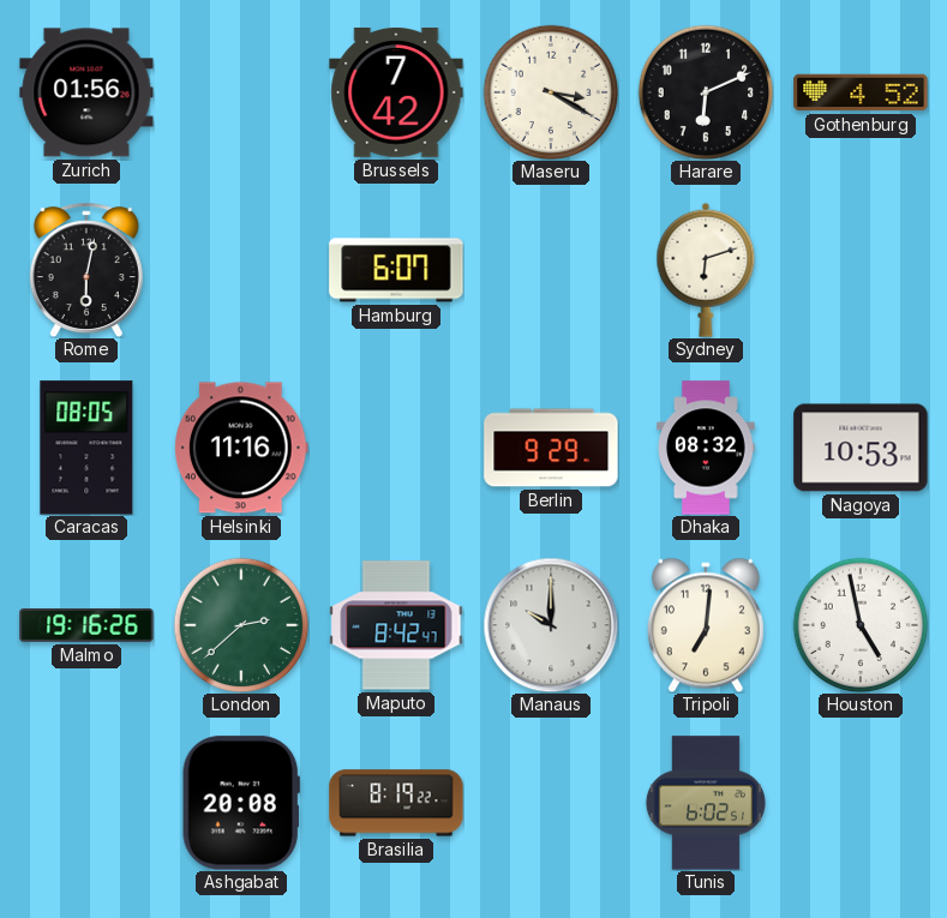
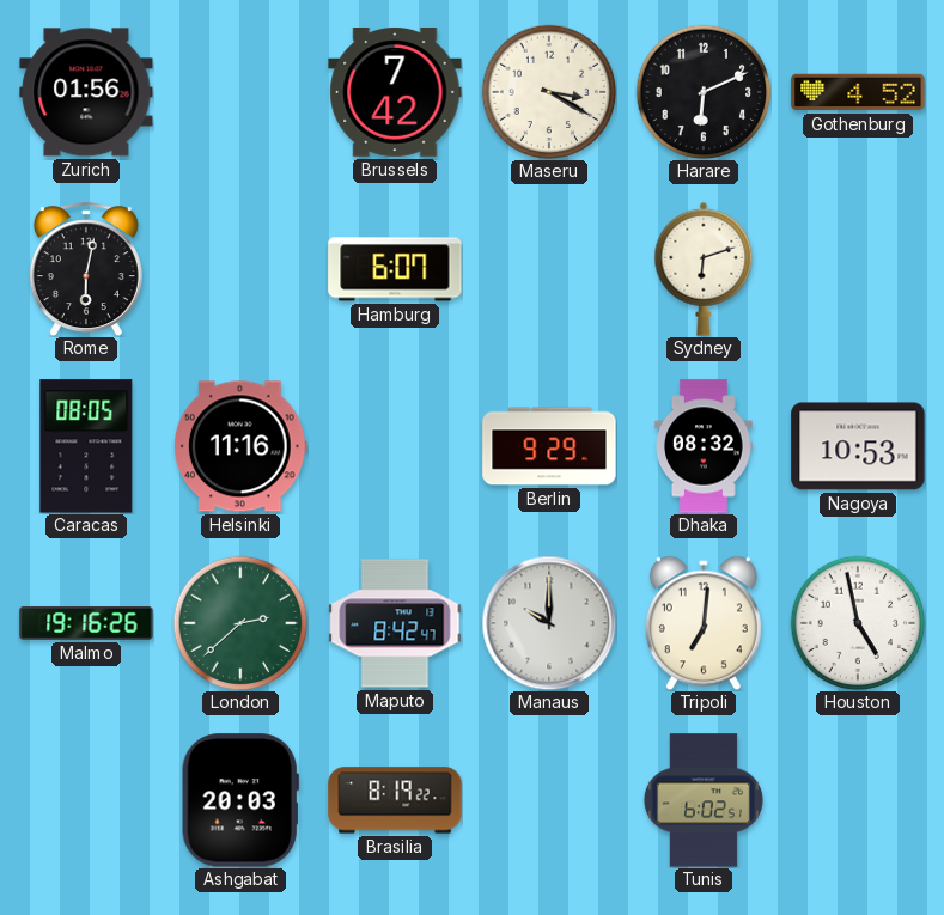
Ashgabat: 20:08 -> 20:03
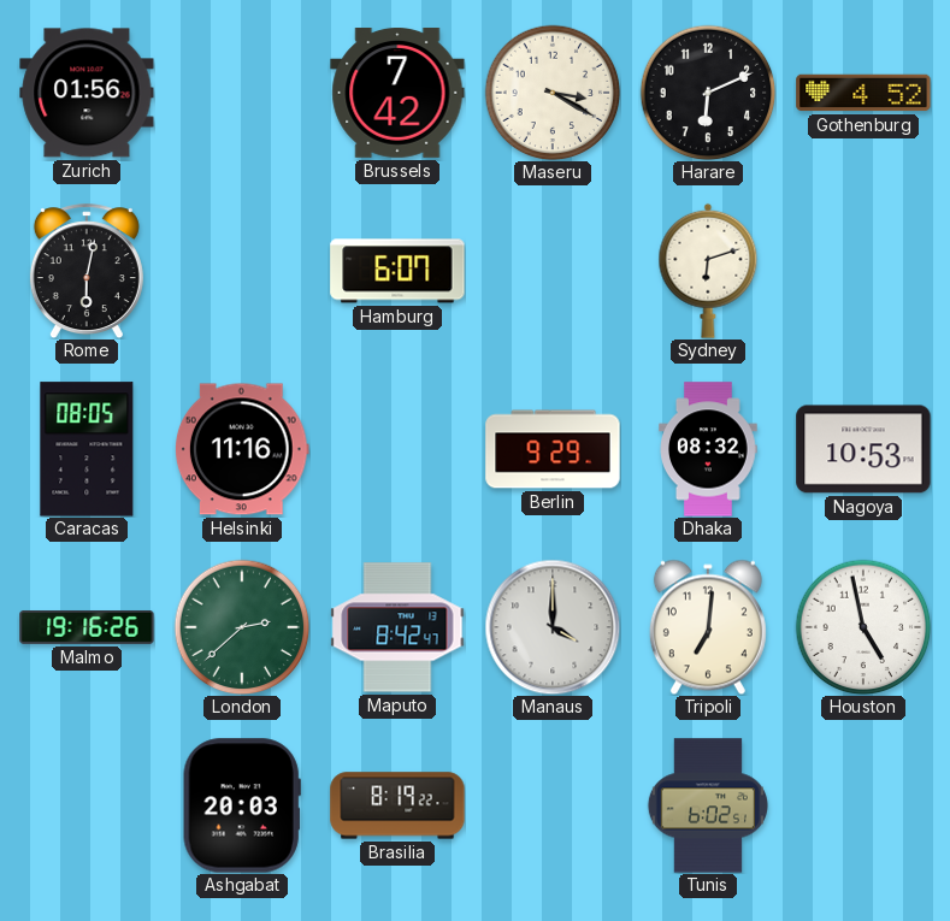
Manaus: 10:00 -> 4:00
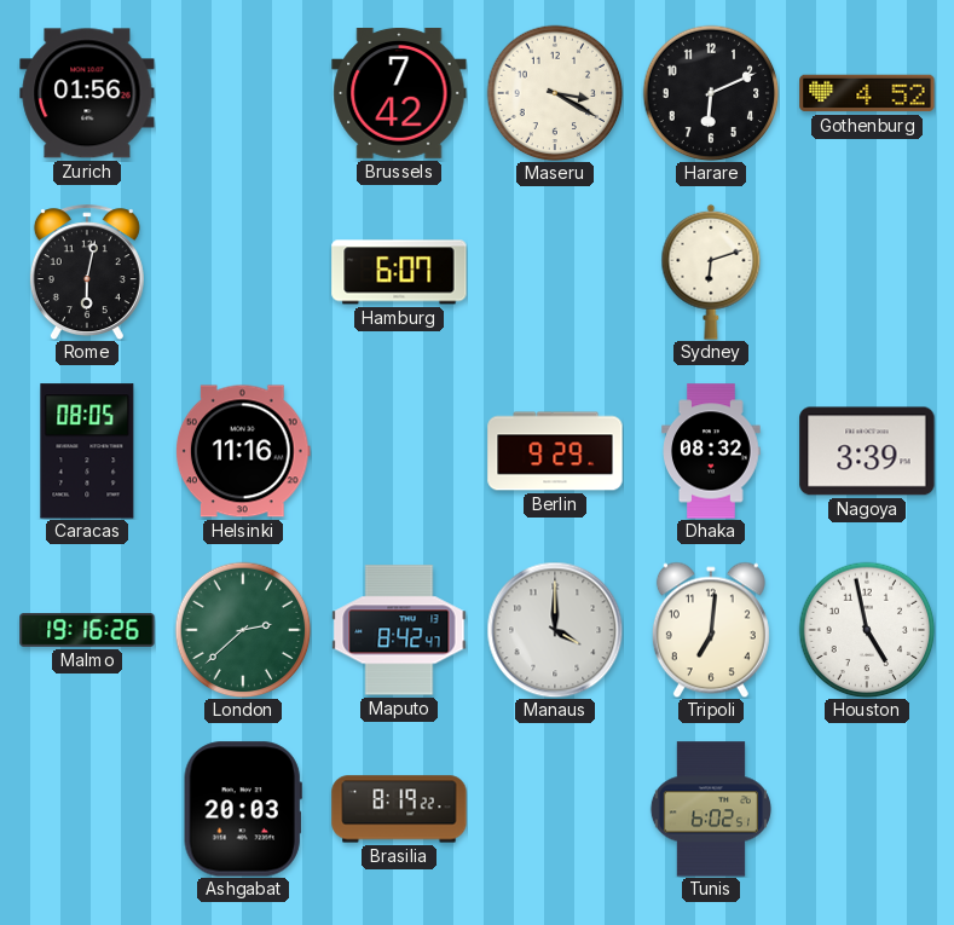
Nagoya: 10:53 -> 3:39
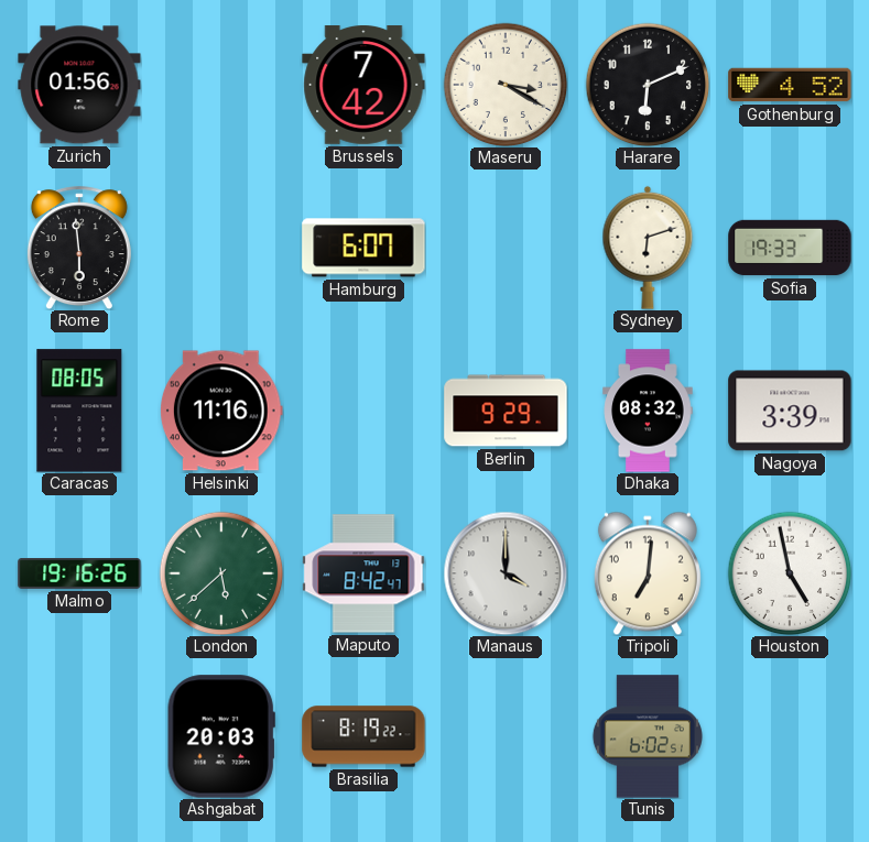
Rome: 6:02 -> 5:59
Sofia: none -> 19:33
London: 2:38 -> 5:38
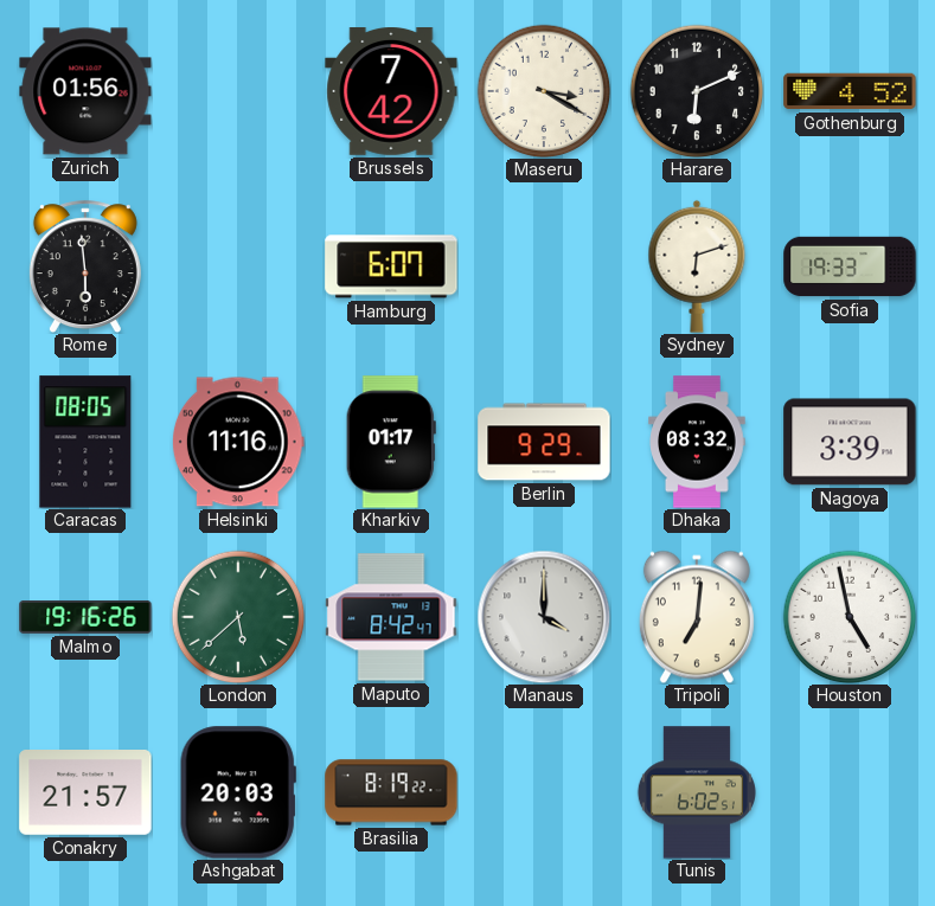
Kharkiv: none -> 01:17
Conakry: none -> 21:57
